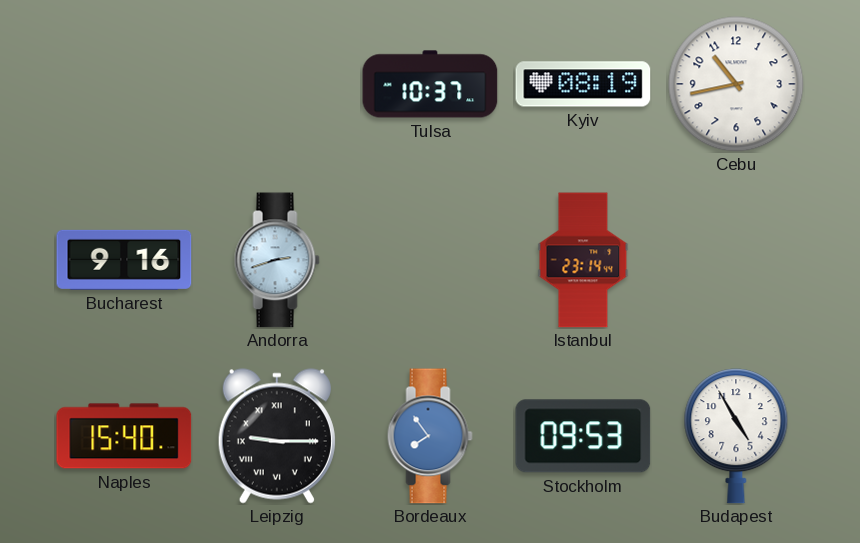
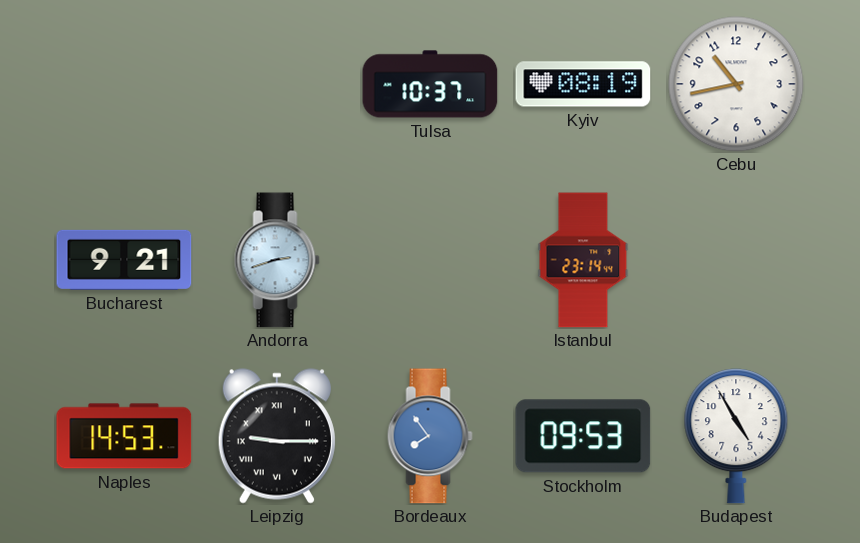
Bucharest: 9:16 -> 9:21
Naples: 15:40 -> 14:53
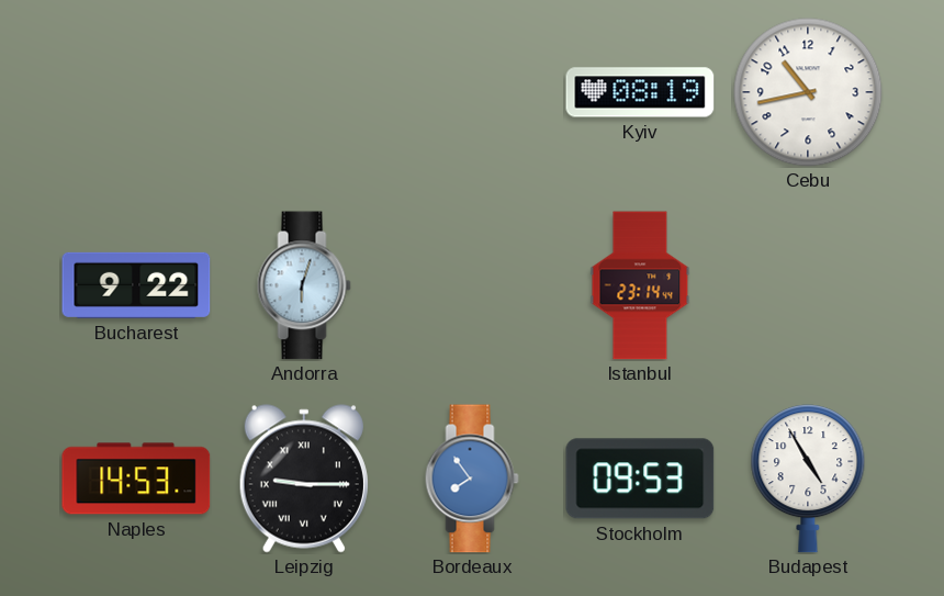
Tulsa: 10:37 -> none
Bucharest: 9:21 -> 9:22
Andorra: 2:42 -> 6:03
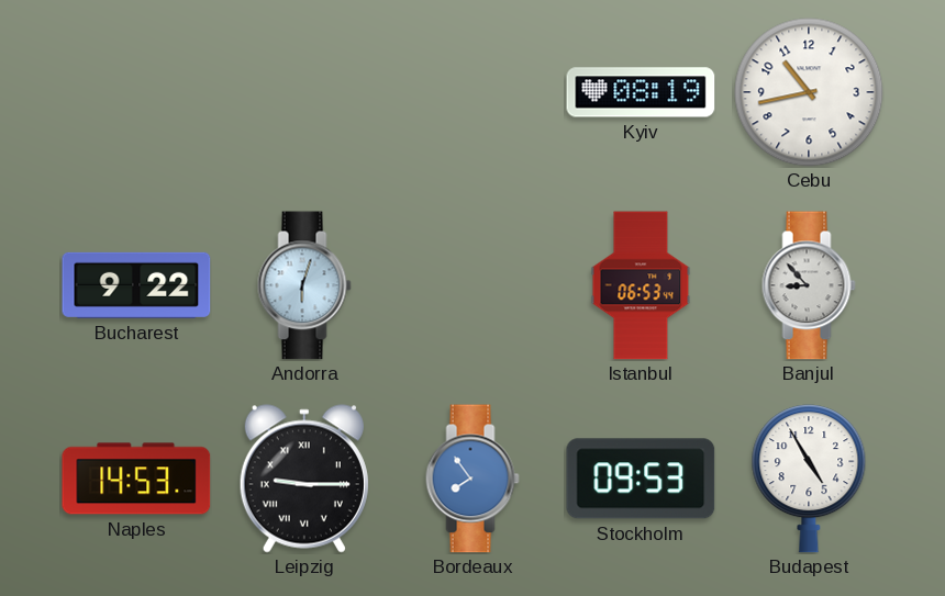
Istanbul: 23:14 -> 06:53
Banjul: none -> 8:53
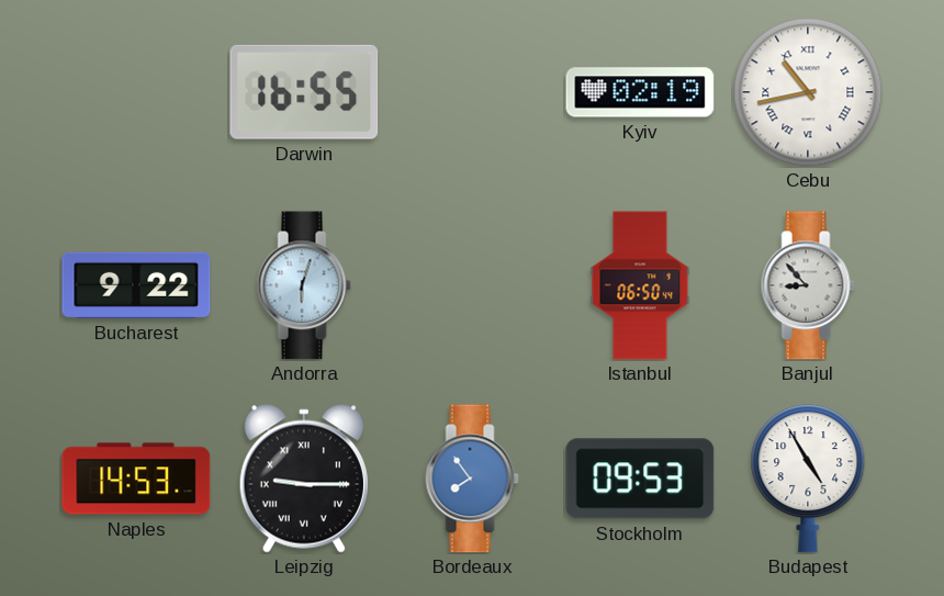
Darwin: none -> 16:55
Kyiv: 08:19 -> 02:19
Cebu numerals: Arabic -> Roman
Istanbul: 06:53 -> 06:50
